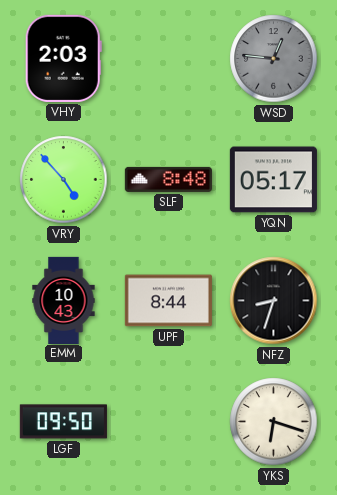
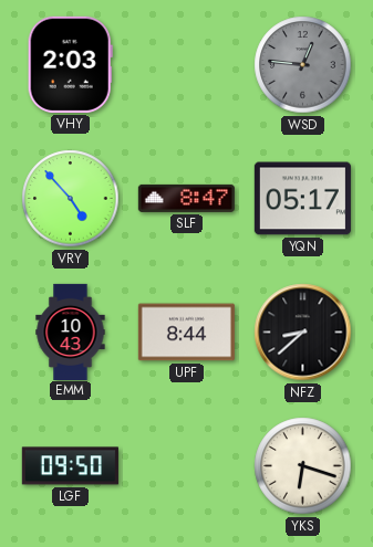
SLF: 8:48 -> 8:47
NFZ: 8:33 -> 8:38
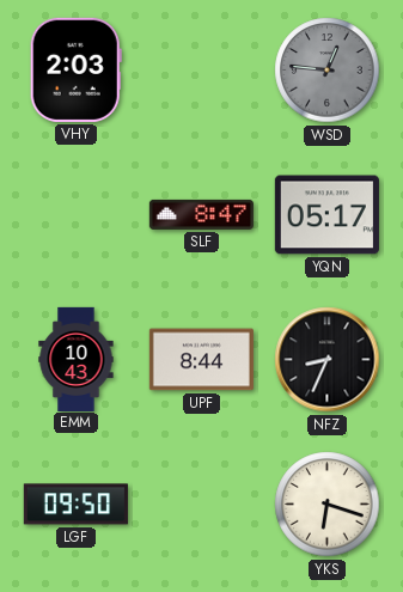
VRY: 4:53 -> none
NFZ: 8:38 -> 8:34
